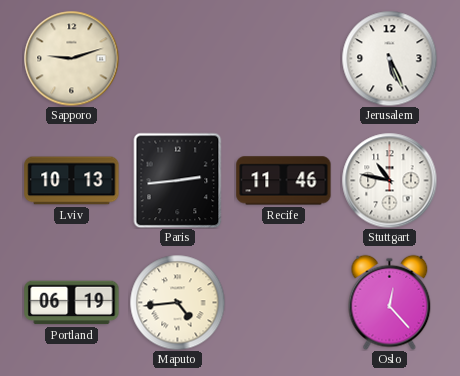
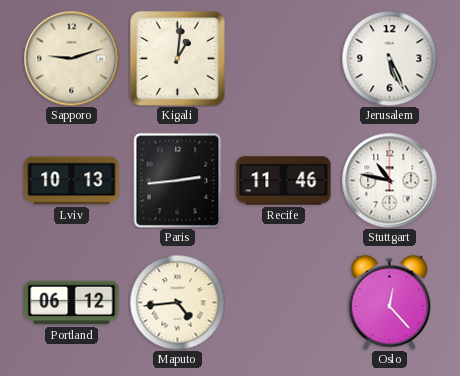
Kigali: none -> 1:01
Portland: 06:19 -> 06:12
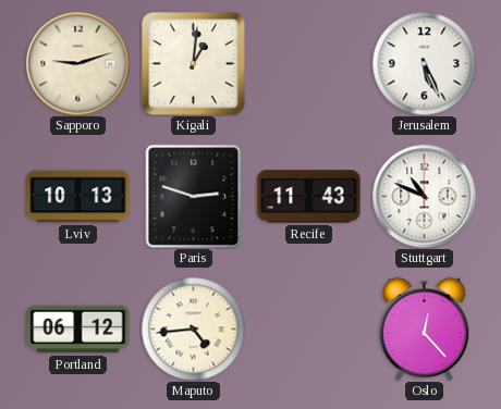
Paris: 2:44 -> 2:48
Recife: 11:46 -> 11:43
Stuttgart: 10:47 -> 10:49
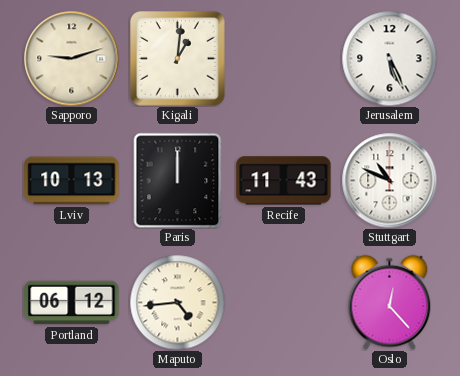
Paris: 2:48 -> 12:00
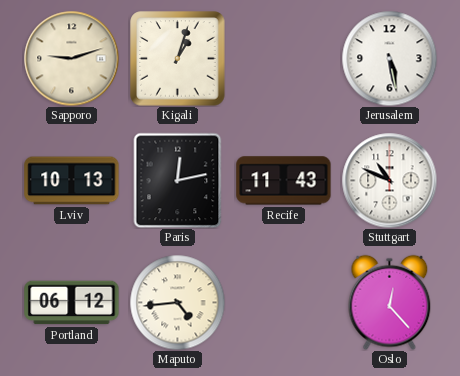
Kigali: 1:01 -> 1:03
Jerusalem: 5:26 -> 5:28
Paris: 12:00 -> 12:13
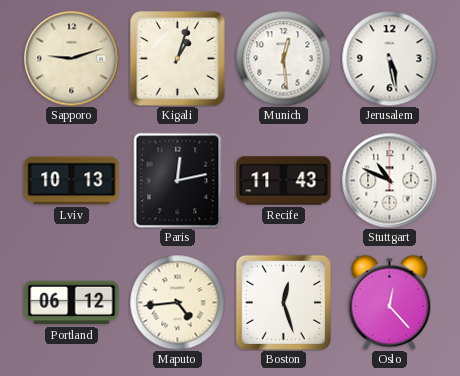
Munich: none -> 12:29
Boston: none -> 12:27
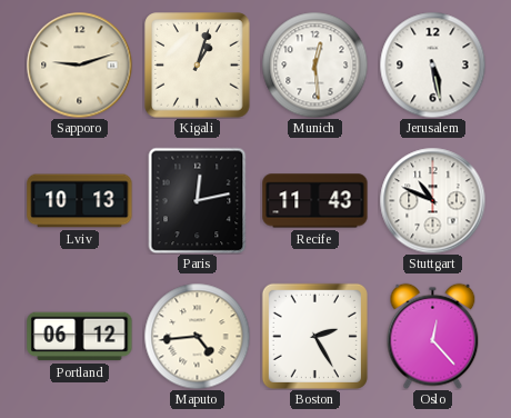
Boston: 12:27 -> 2:25
